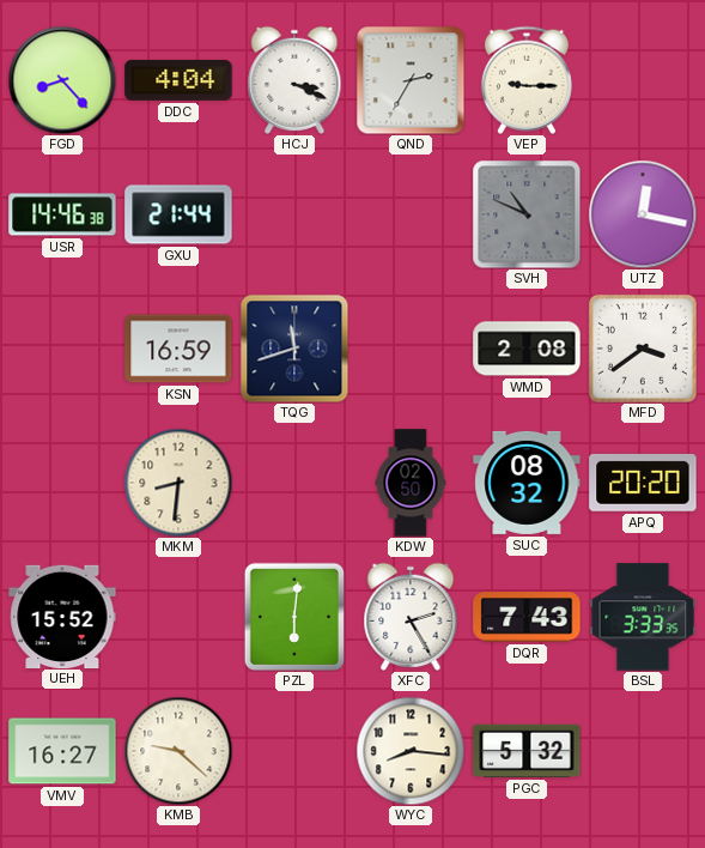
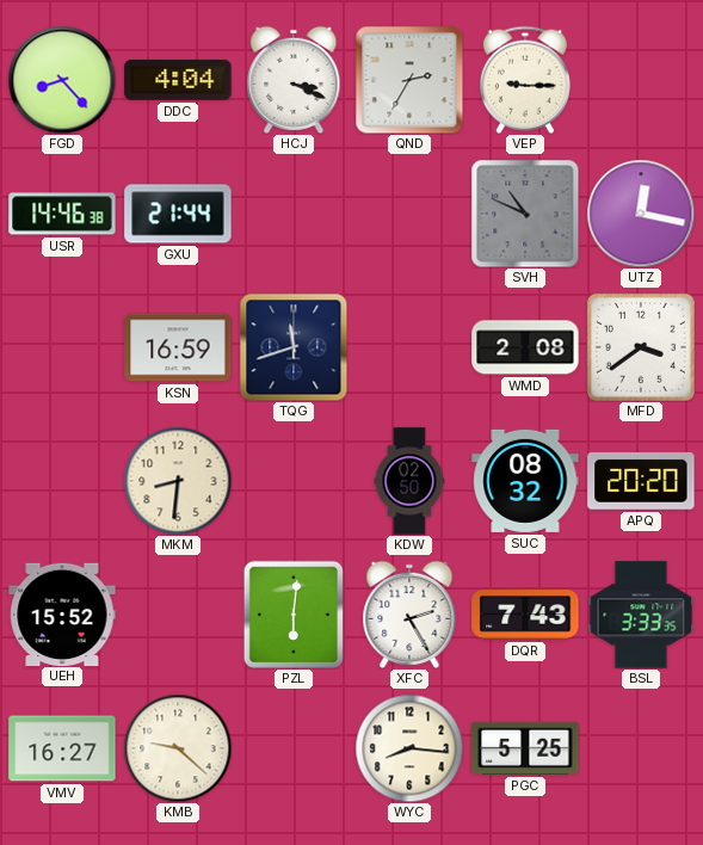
PGC: 5:32 -> 5:25
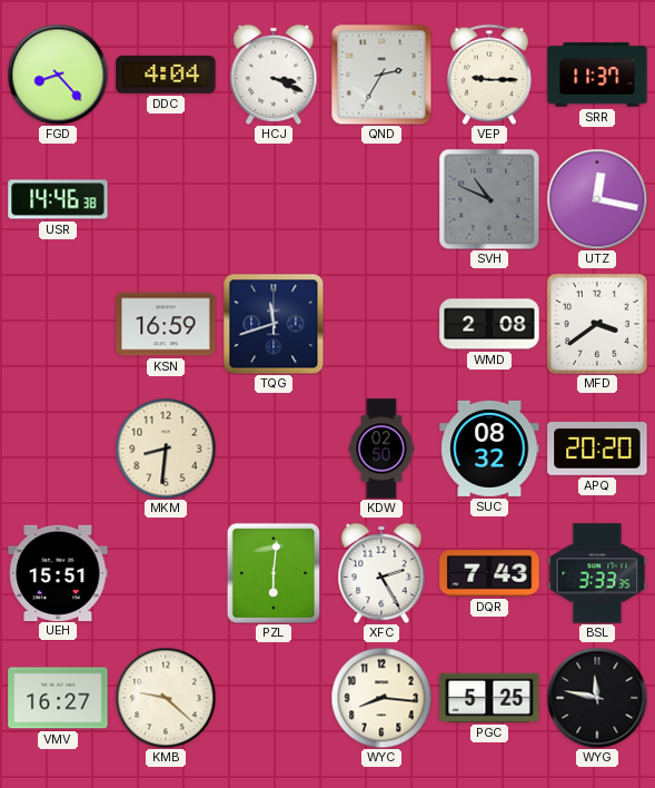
SRR: none -> 11:37
GXU: 21:44 -> none
UEH: 15:52 -> 15:51
WYG: none -> 11:47
